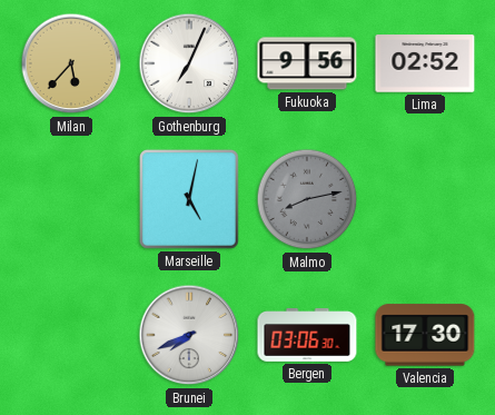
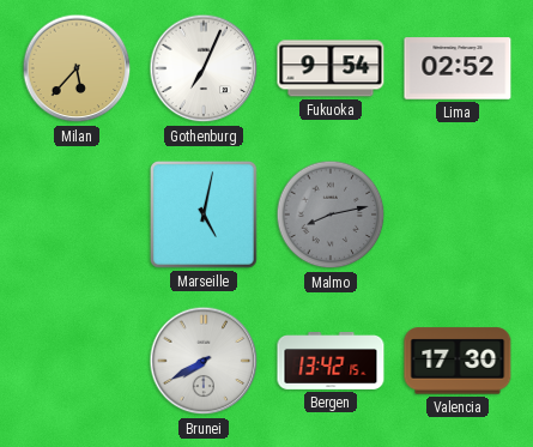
Fukuoka: 9:56 -> 9:54
Brunei: 7:41 -> 7:40
Bergen: 03:06 -> 13:42
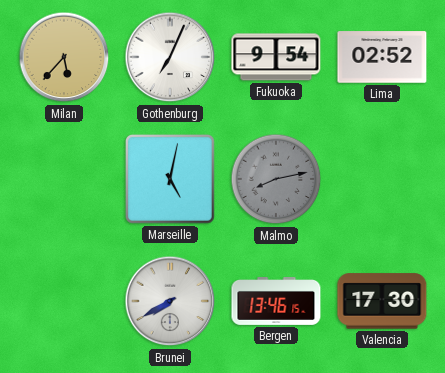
Bergen: 13:42 -> 13:46
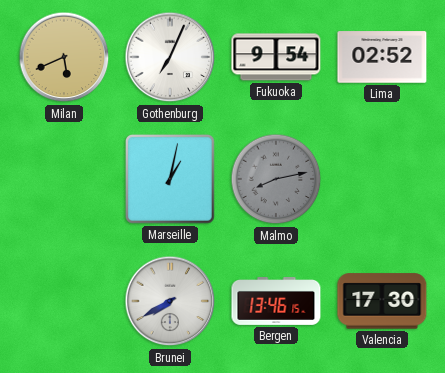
Milan: 5:37 -> 5:41
Marseille: 5:02 -> 1:02
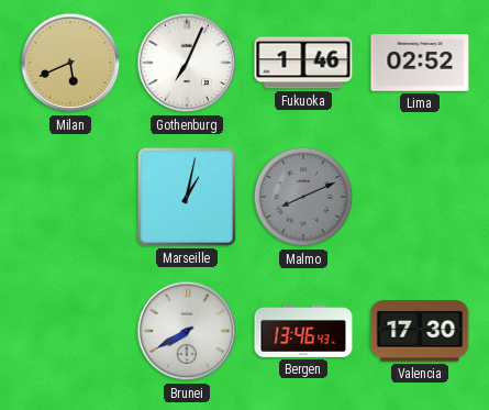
Fukuoka: 9:54 -> 1:46
Malmo: 8:13 -> 8:11
Bergen: 13:46:15 -> 13:46:43
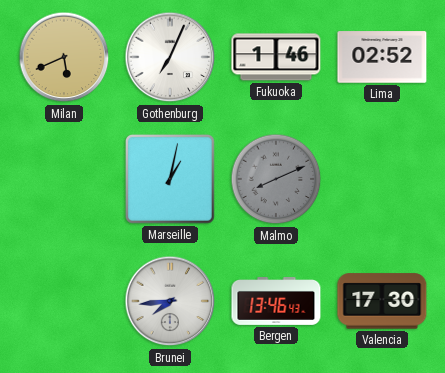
Brunei: 7:40 -> 7:44
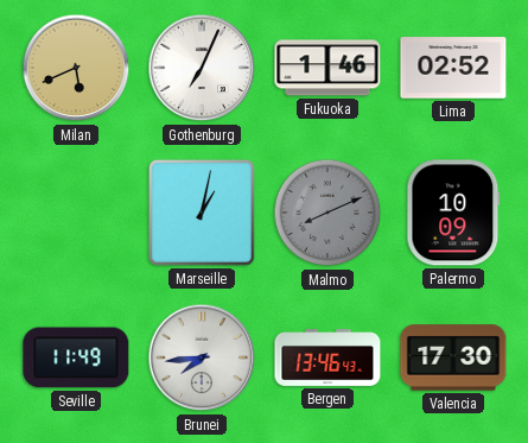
Palermo: none -> 10:09
Seville: none -> 11:49
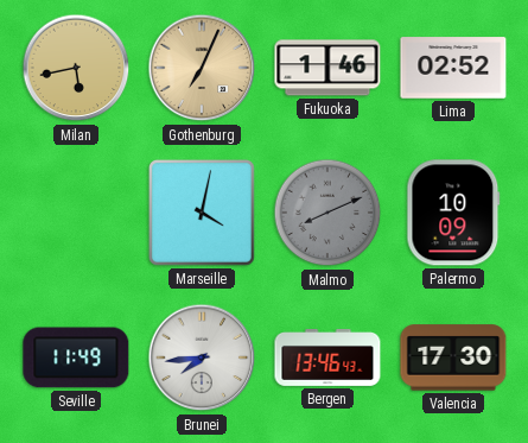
Milan: 5:41 -> 5:43
Gothenburg dial: white -> champagne
Marseille: 1:02 -> 4:02
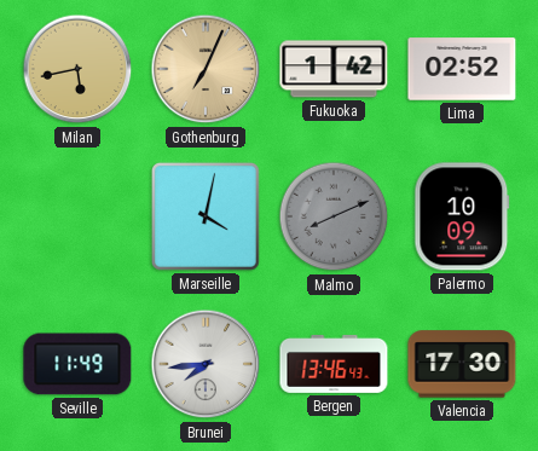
Fukuoka: 1:46 -> 1:42
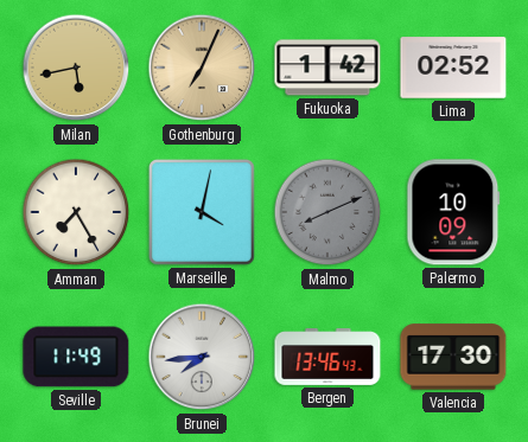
Amman: none -> 7:25
